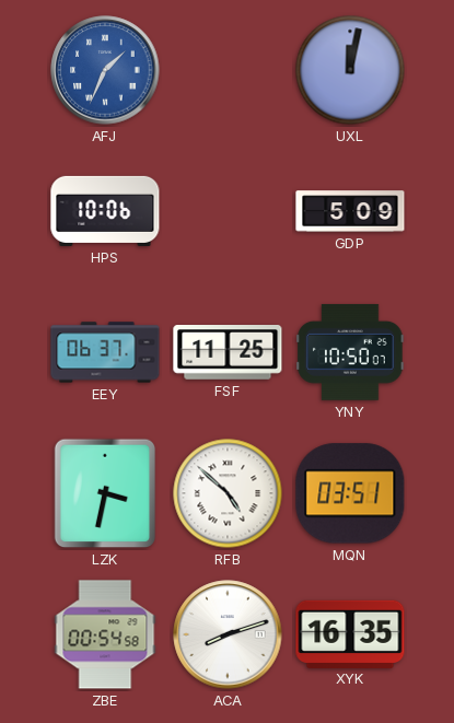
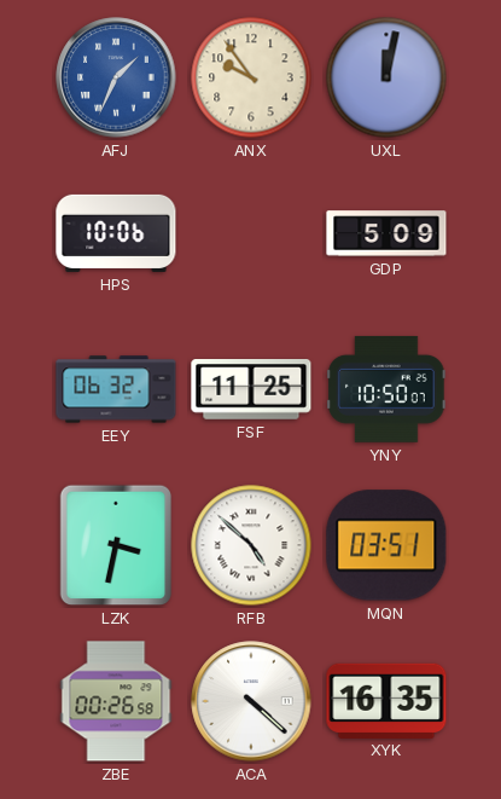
ANX: none -> 9:54
EEY: 06:37 -> 06:32
ZBE: 00:54 -> 00:26
ACA: 8:12 -> 4:22
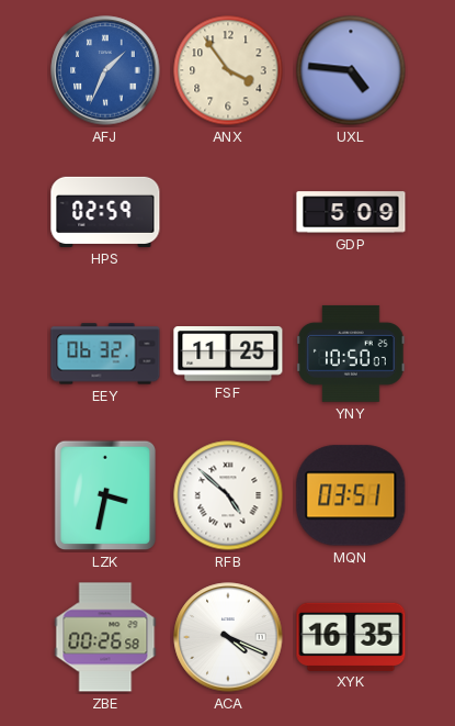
ANX: 9:54 -> 3:54
UXL: 12:02 -> 4:46
HPS: 10:06 -> 02:59
ACA: 4:22 -> 4:19
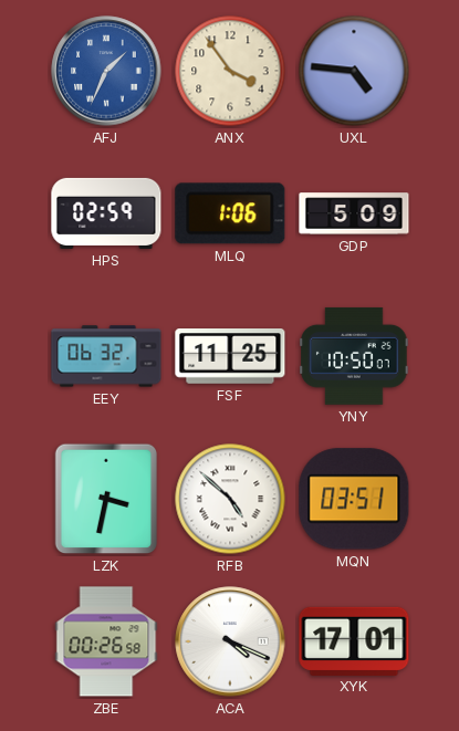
MLQ: none -> 1:06
XYK: 16:35 -> 17:01
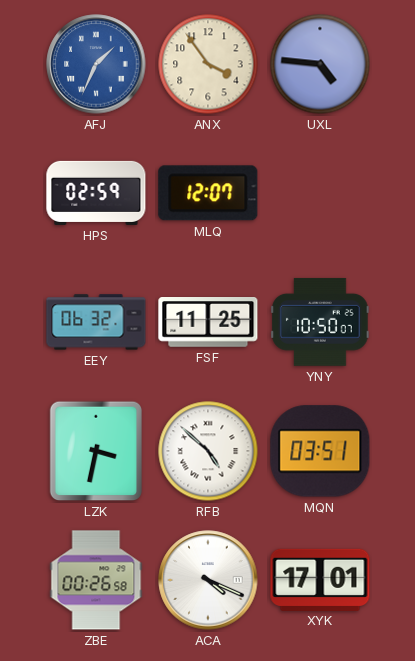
MLQ: 1:06 -> 12:07
GDP: 5:09 -> none
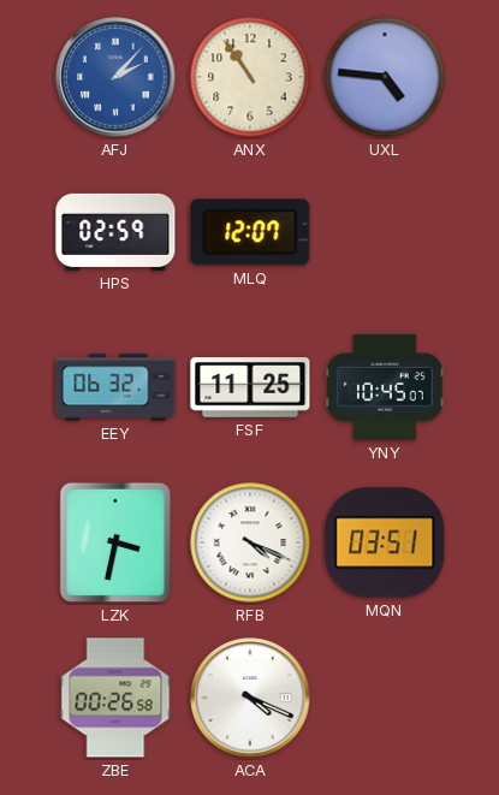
AFJ: 1:34 -> 2:07
ANX: 3:54 -> 10:54
YNY: 10:50 -> 10:45
RFB: 4:52 -> 4:19
XYK: 17:01 -> none
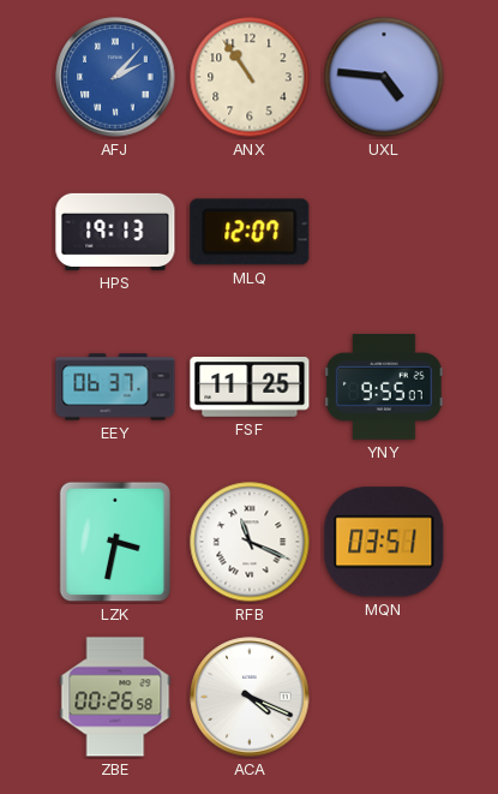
HPS: 02:59 -> 19:13
EEY: 06:32 -> 06:37
YNY: 10:45 -> 9:55
RFB: 4:19 -> 11:19
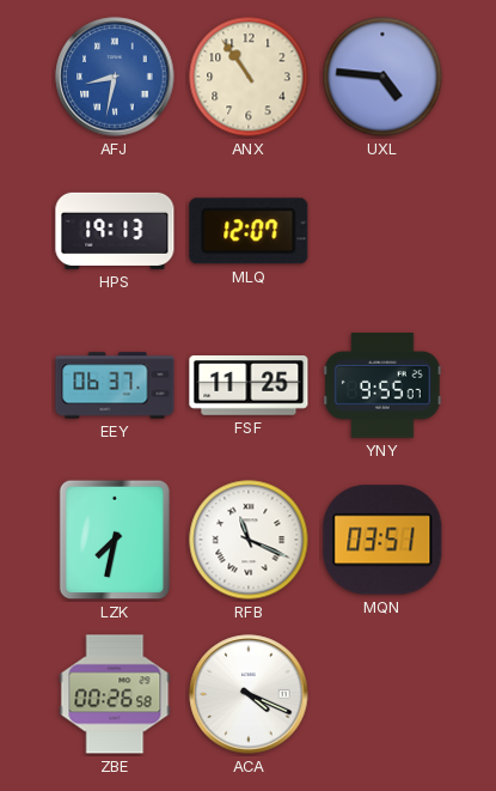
AFJ: 2:07 -> 8:32
LZK: 3:32 -> 7:32
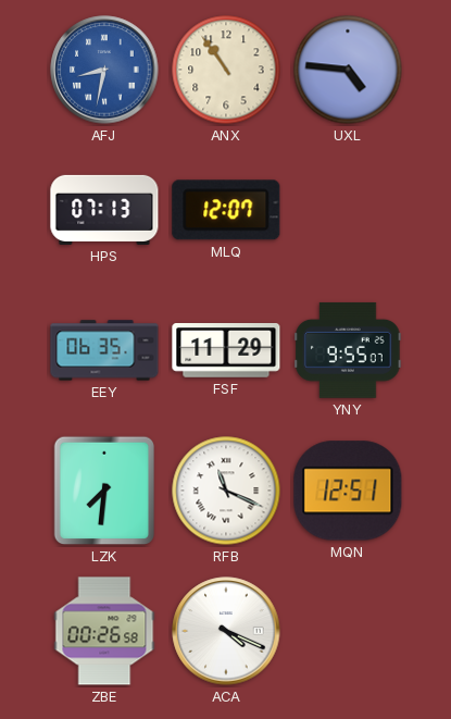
HPS: 19:13 -> 07:13
EEY: 06:37 -> 06:35
FSF: 11:25 -> 11:29
LZK: 7:32 -> 7:31
MQN: 03:51 -> 12:51
